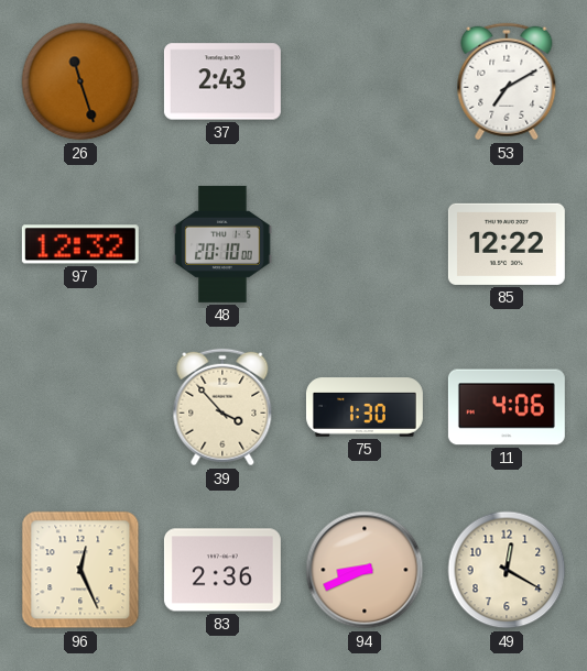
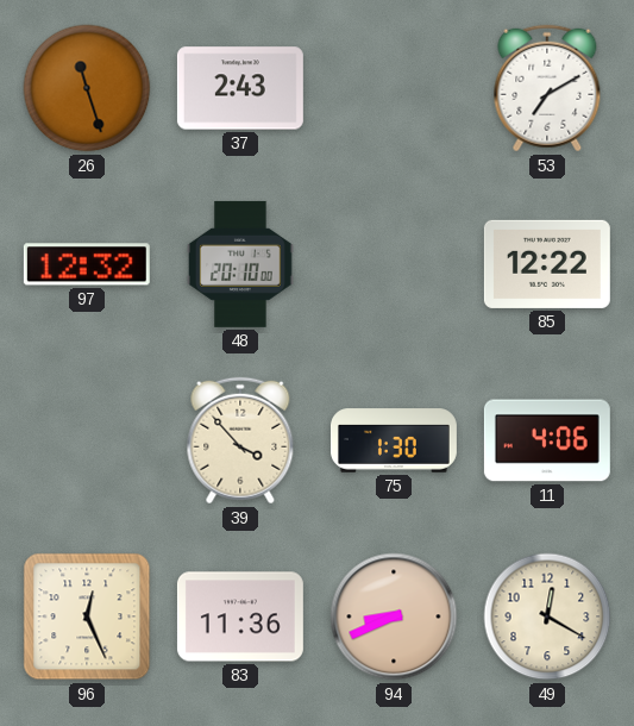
83: 2:36 -> 11:36
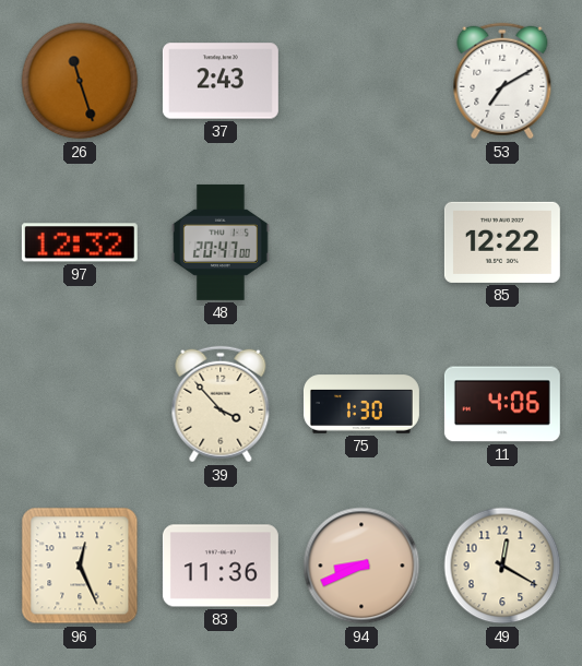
48: 20:10 -> 20:47
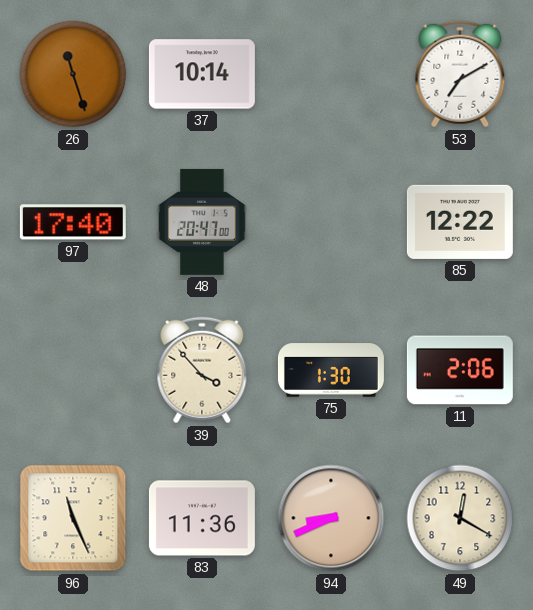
37: 2:43 -> 10:14
97: 12:32 -> 17:40
11: 4:06 -> 2:06
96: 12:26 -> 11:26
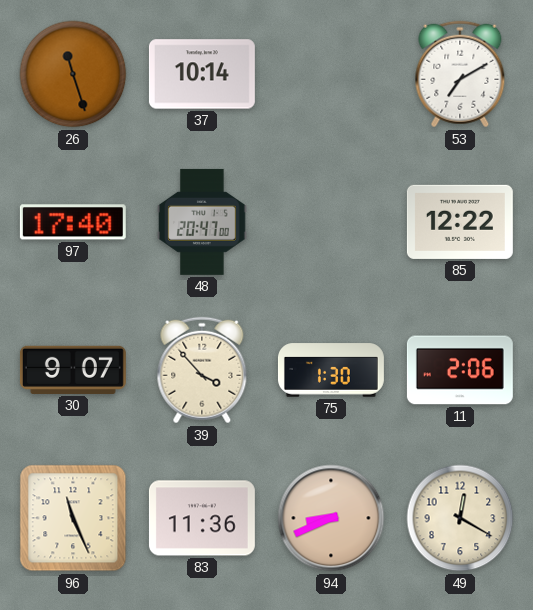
30: none -> 9:07
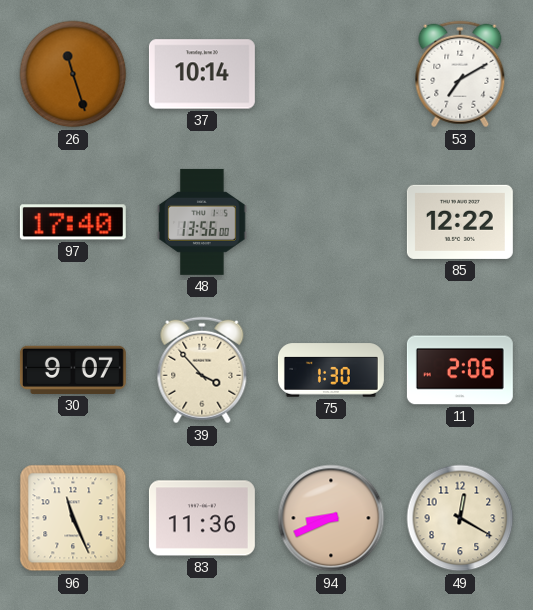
48: 20:47 -> 13:56
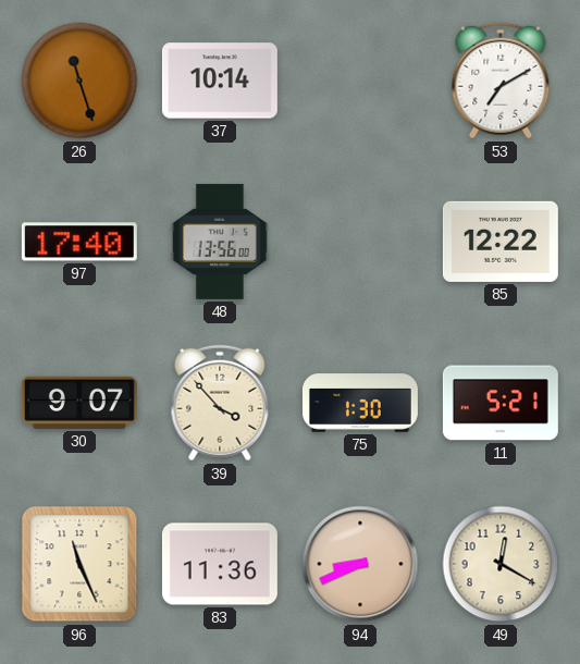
11: 2:06 -> 5:21
